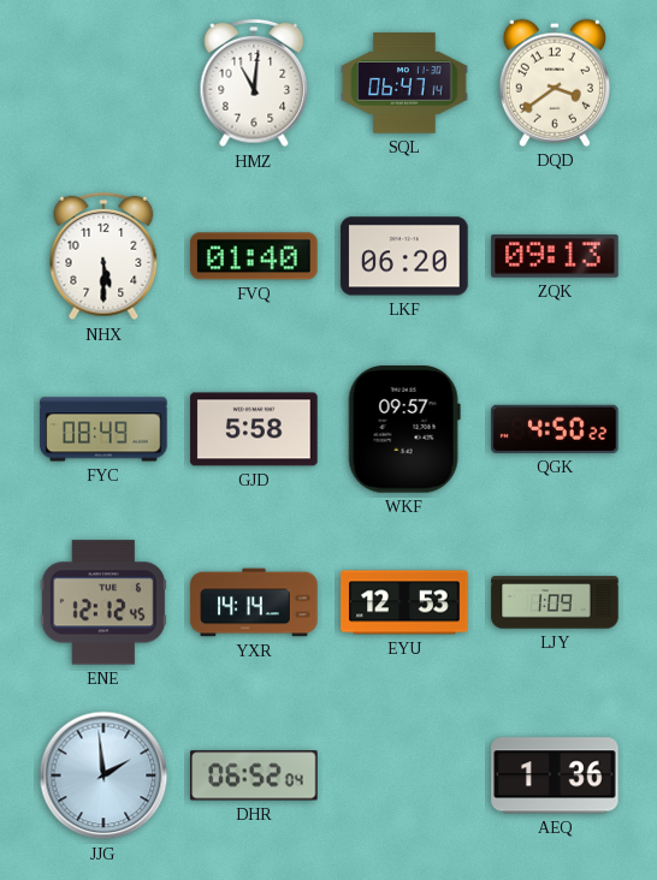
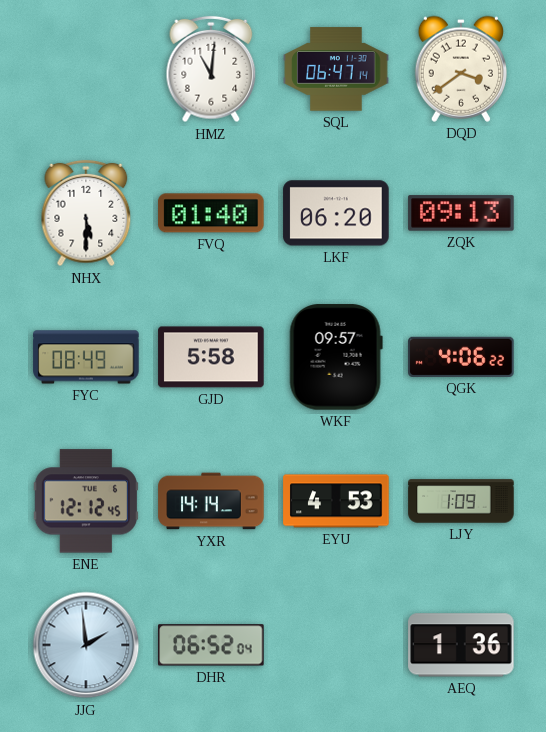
QGK: 4:50 -> 4:06
EYU: 12:53 -> 4:53
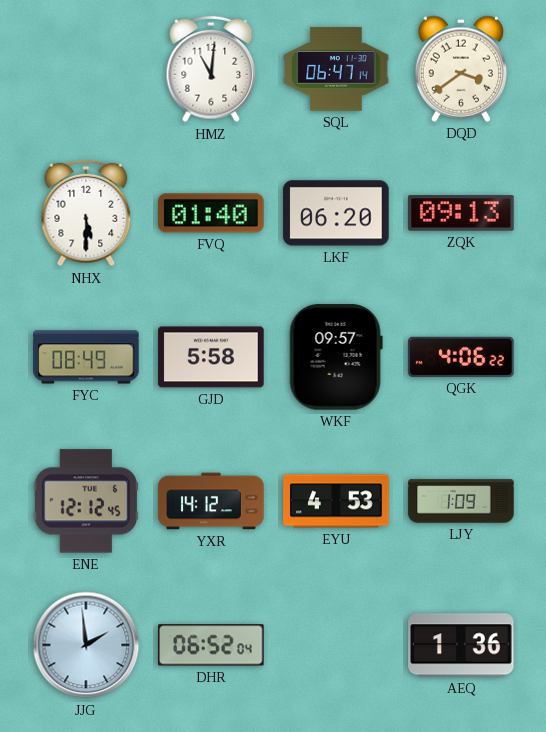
YXR: 14:14 -> 14:12
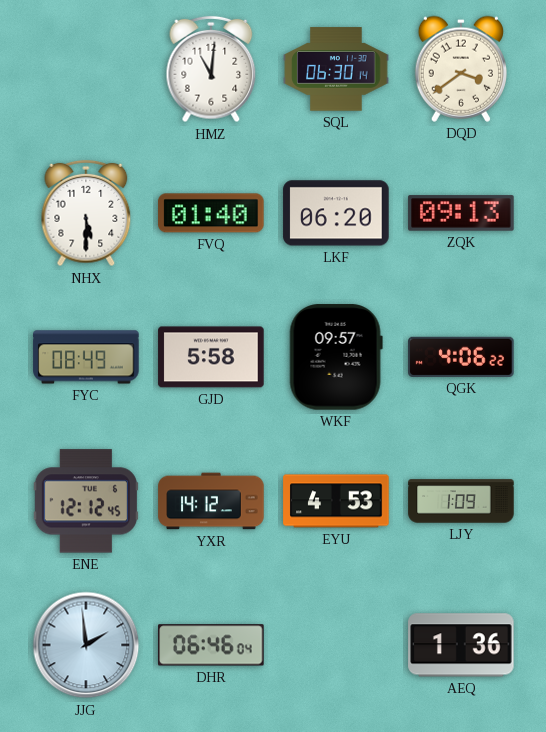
SQL: 06:47 -> 06:30
DHR: 06:52 -> 06:46
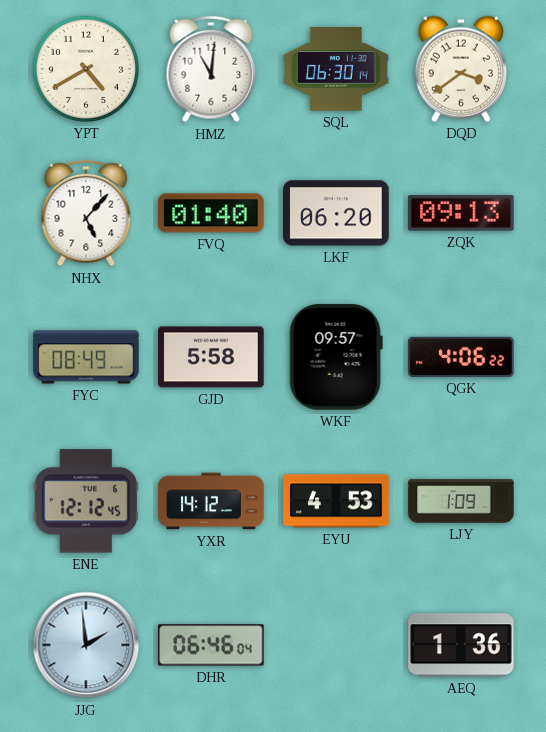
YPT: none -> 4:40
NHX: 5:30 -> 5:07
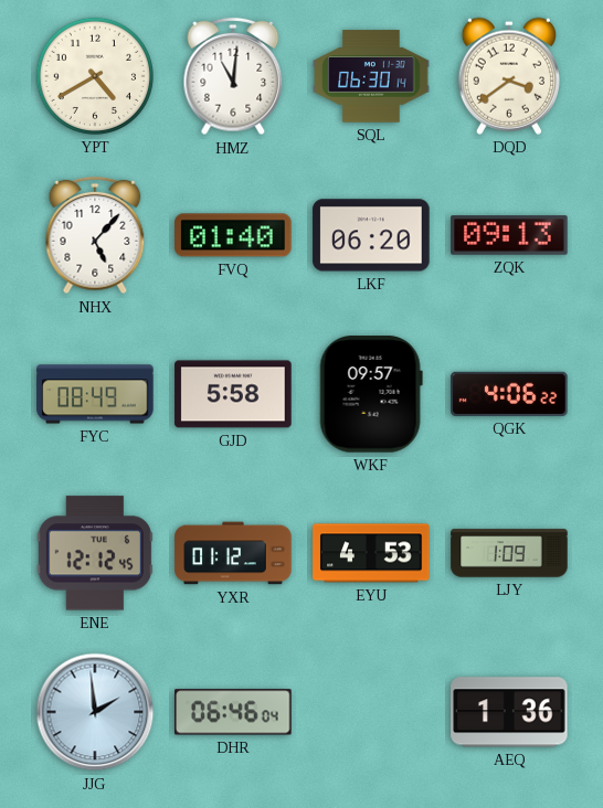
YXR: 14:12 -> 01:12
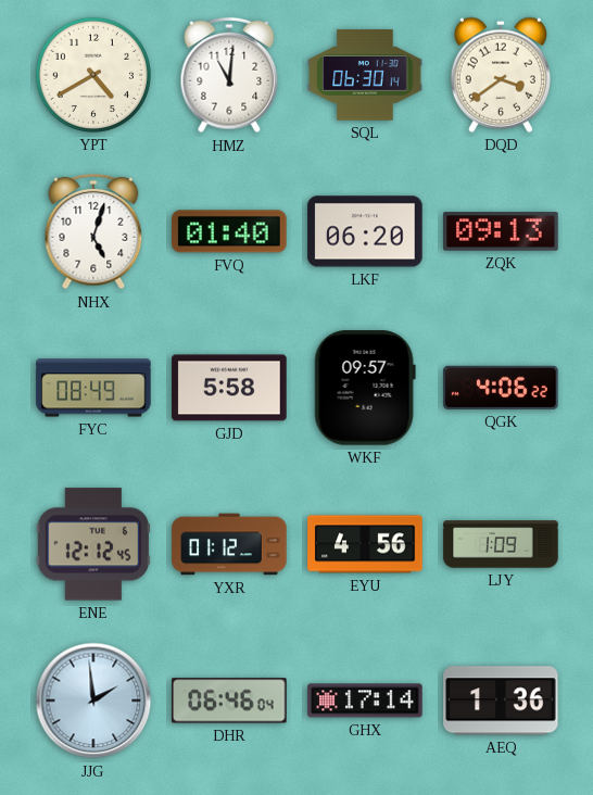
NHX: 5:07 -> 5:03
EYU: 4:53 -> 4:56
GHX: none -> 17:14
